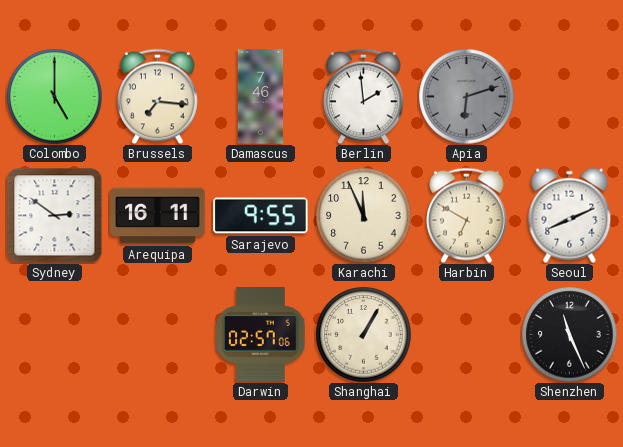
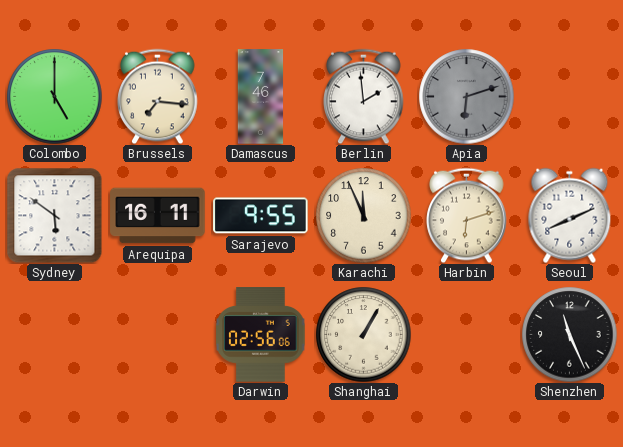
Sydney: 2:51 -> 5:51
Harbin: 6:50 -> 6:12
Darwin: 02:57 -> 02:56
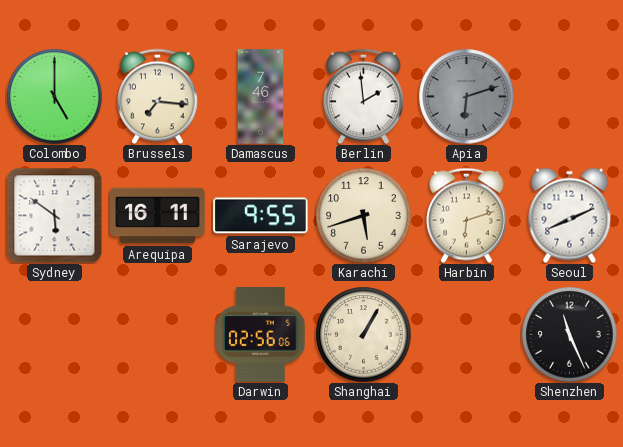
Karachi: 11:56 -> 5:42
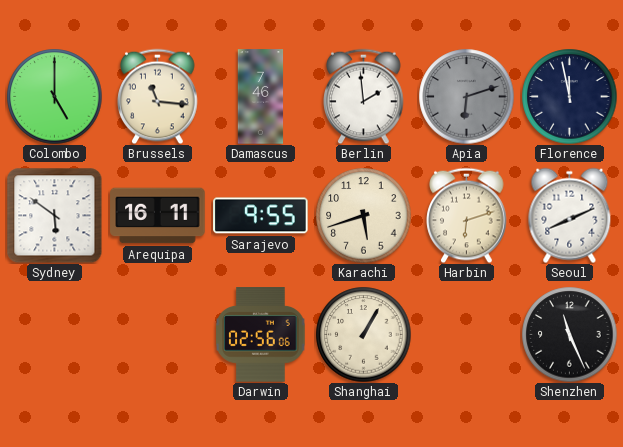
Brussels: 7:16 -> 11:16
Florence: none -> 11:58
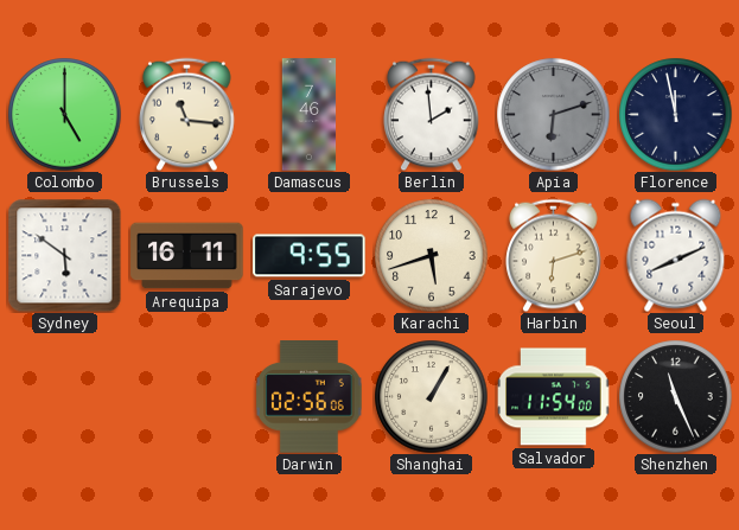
Salvador: none -> 11:54
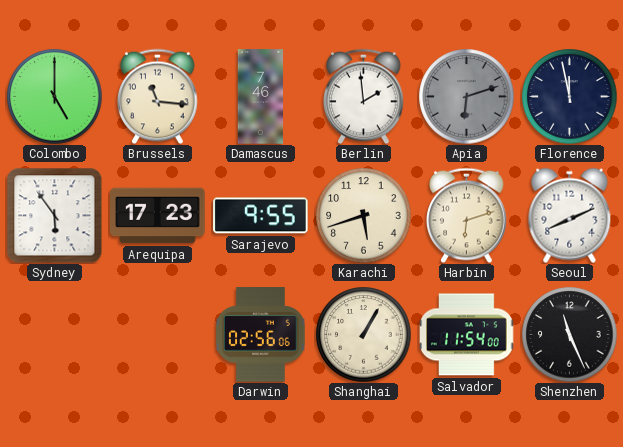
Sydney: 5:51 -> 5:54
Arequipa: 16:11 -> 17:23
